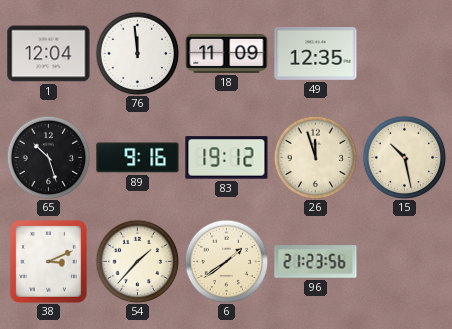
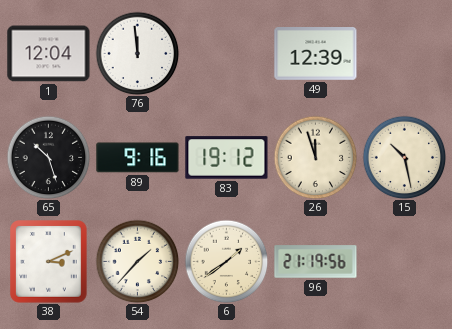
18: 11:09 -> none
49: 12:35 -> 12:39
96: 21:23 -> 21:19
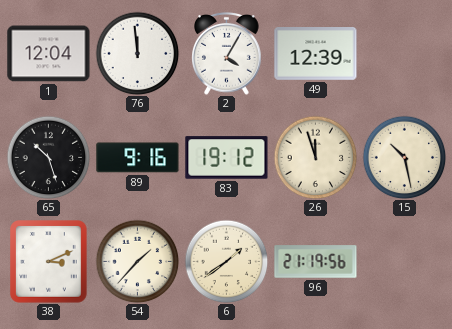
2: none -> 4:05
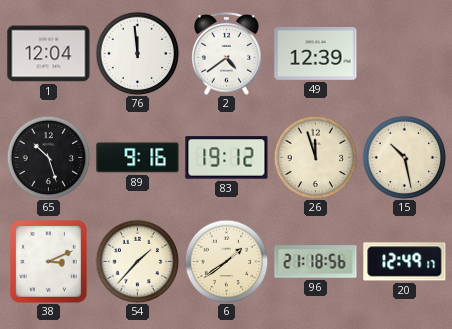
2: 4:05 -> 4:39
96: 21:19 -> 21:18
20: none -> 12:49
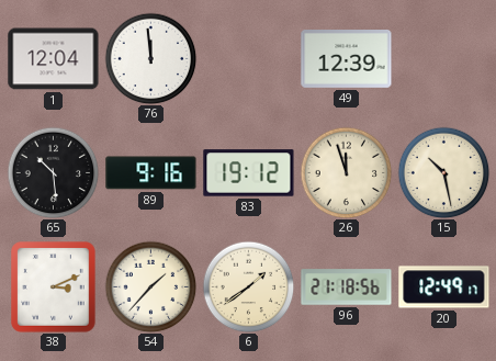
2: 4:39 -> none
65: 10:27 -> 10:29
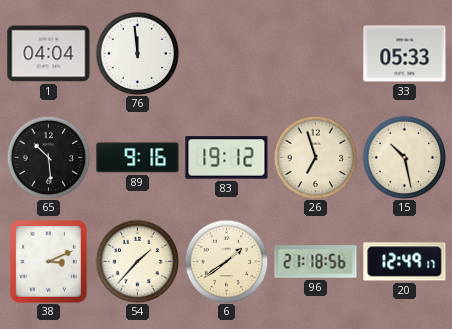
1: 12:04 -> 04:04
49: 12:39 -> none
33: none -> 05:33
26: 11:57 -> 6:57
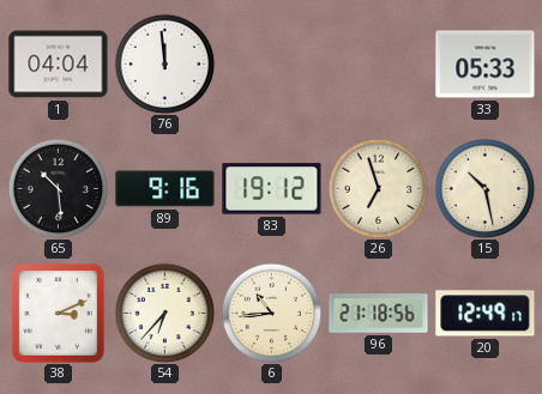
54: 1:37 -> 6:37
6: 1:39 -> 10:44
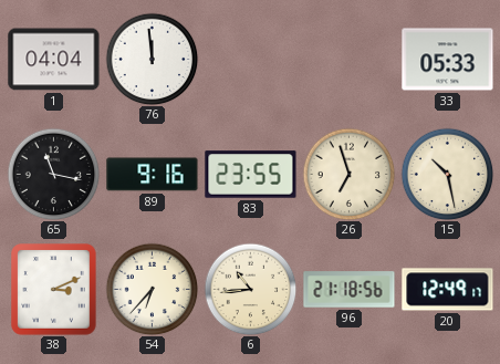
65: 10:29 -> 11:17
83: 19:12 -> 23:55
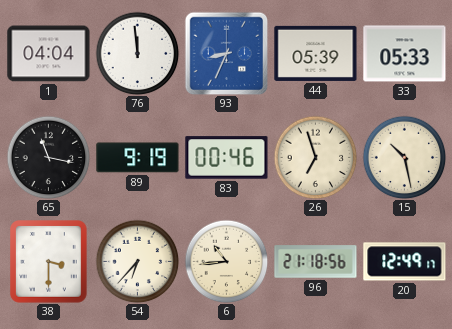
93: none -> 8:34
44: none -> 05:39
89: 9:16 -> 9:19
83: 23:55 -> 00:46
38: 3:11 -> 3:30
